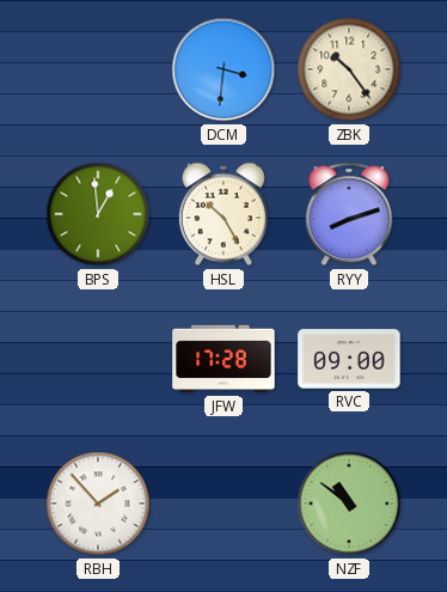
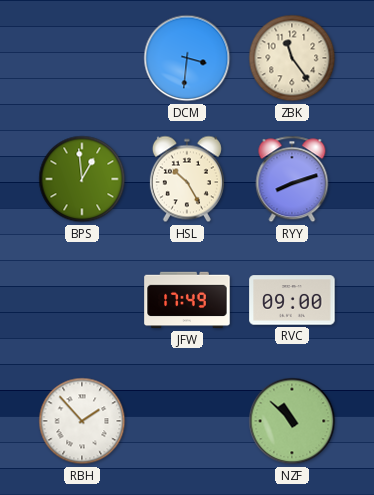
ZBK: 10:24 -> 11:24
JFW: 17:28 -> 17:49
NZF: 10:51 -> 10:52
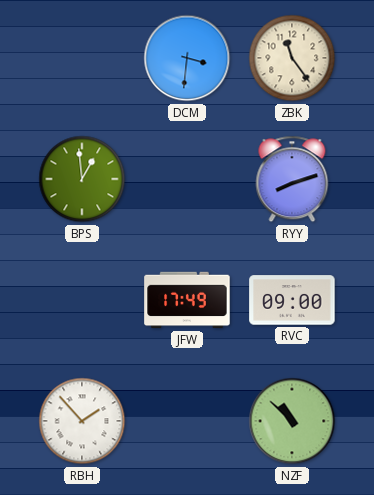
HSL: 10:25 -> none
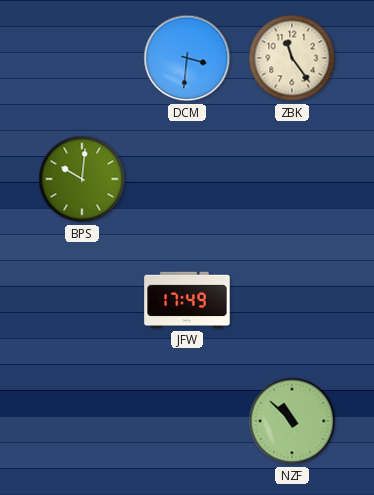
BPS: 12:59 -> 10:01
RYY: 8:12 -> none
RVC: 09:00 -> none
RBH: 1:53 -> none
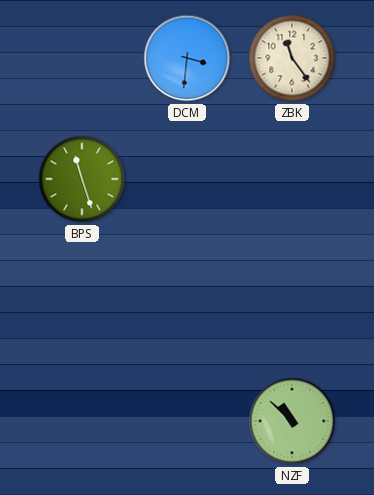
BPS: 10:01 -> 11:27
JFW: 17:49 -> none
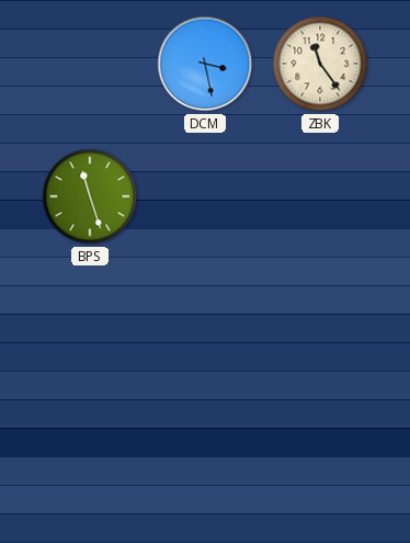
DCM: 3:31 -> 3:28
NZF: 10:52 -> none
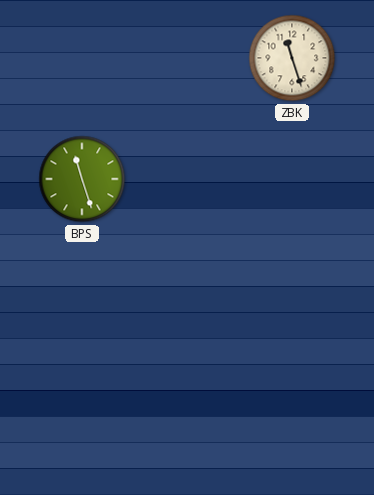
DCM: 3:28 -> none
ZBK: 11:24 -> 11:27
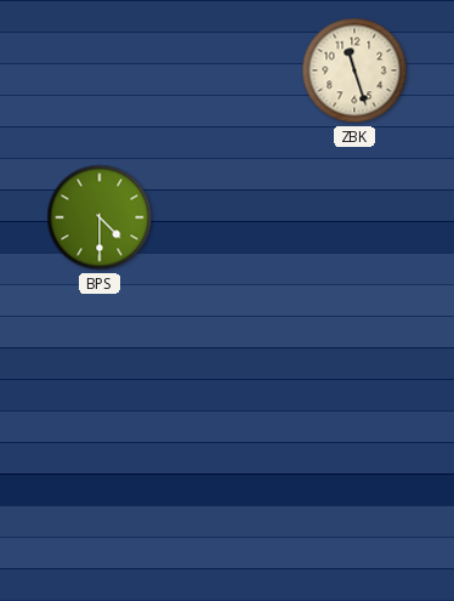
BPS: 11:27 -> 4:30
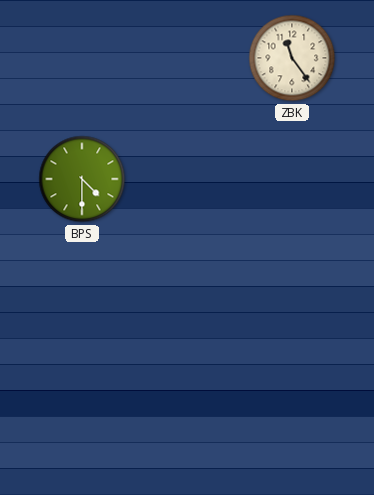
ZBK: 11:27 -> 11:24
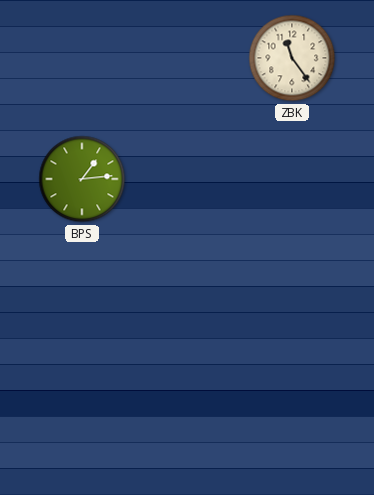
BPS: 4:30 -> 1:14
